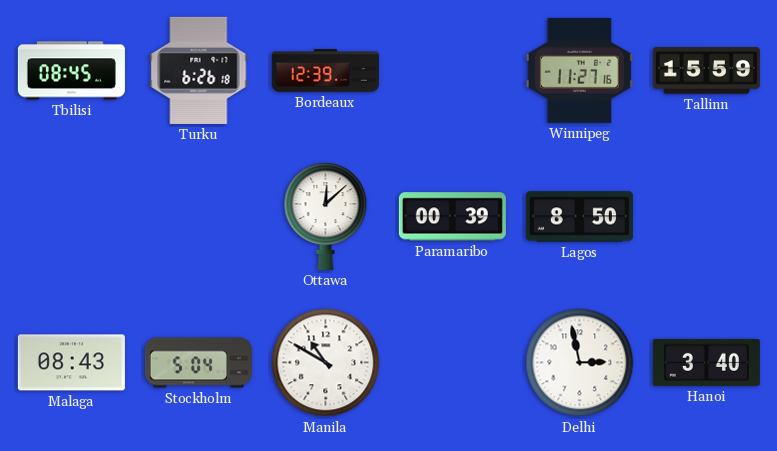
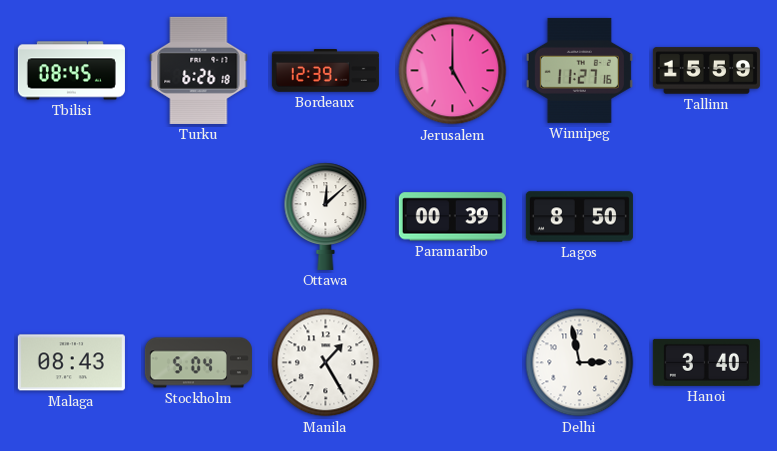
Jerusalem: none -> 5:00
Manila: 10:50 -> 1:25
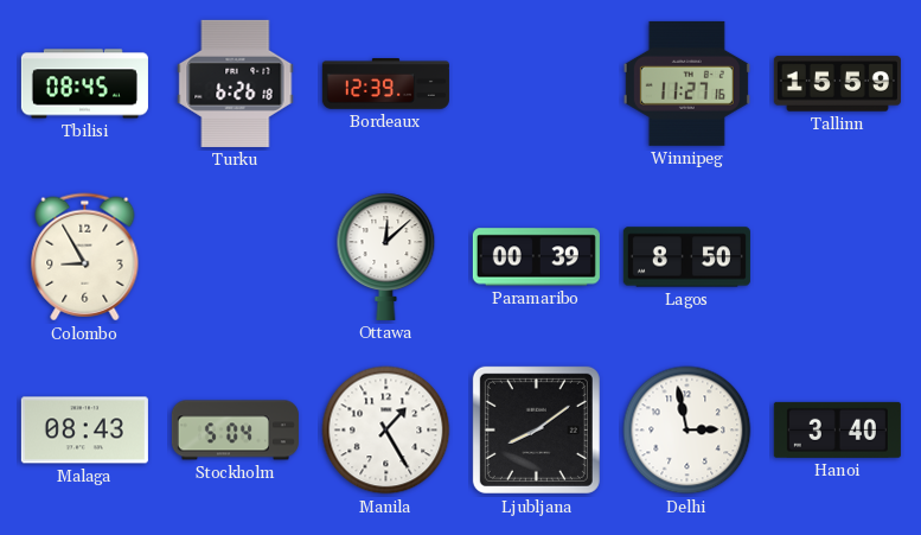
Jerusalem: 5:00 -> none
Colombo: none -> 8:55
Ljubljana: none -> 8:09
